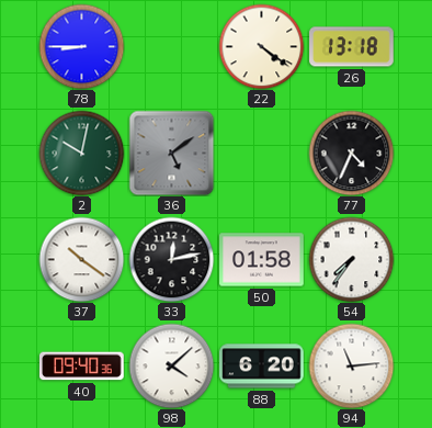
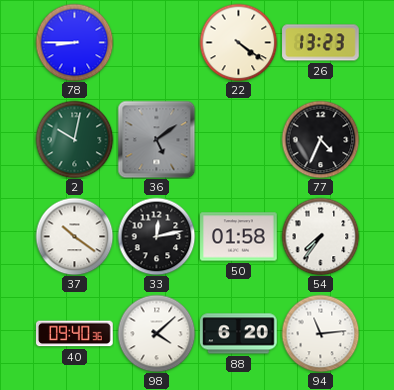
26: 13:18 -> 13:23
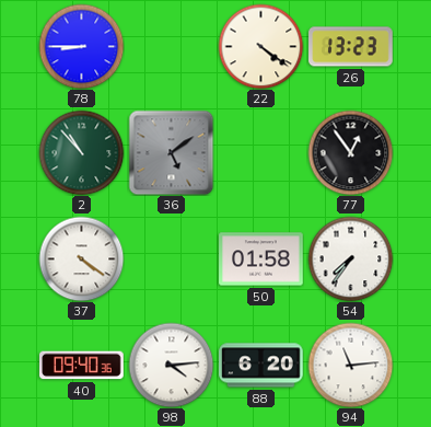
2: 10:02 -> 10:53
77: 4:34 -> 12:54
37: 10:21 -> 4:21
33: 12:13 -> none
98: 4:08 -> 4:14
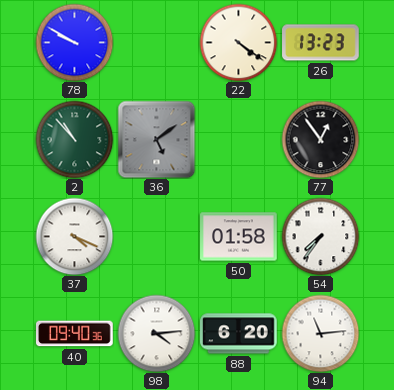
78: 8:45 -> 9:50
37: 4:21 -> 4:19
